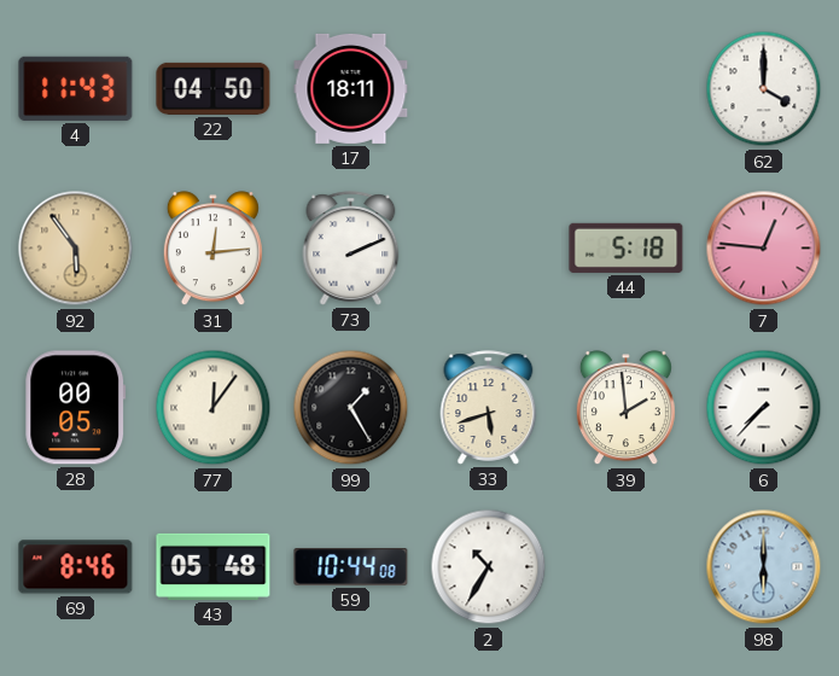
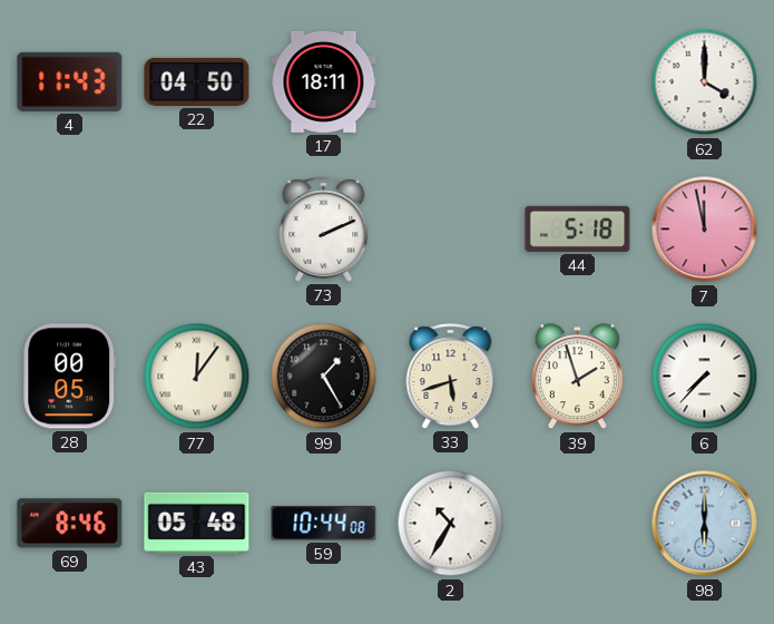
92: 5:54 -> none
31: 12:14 -> none
7: 12:46 -> 11:58
39: 1:59 -> 1:57
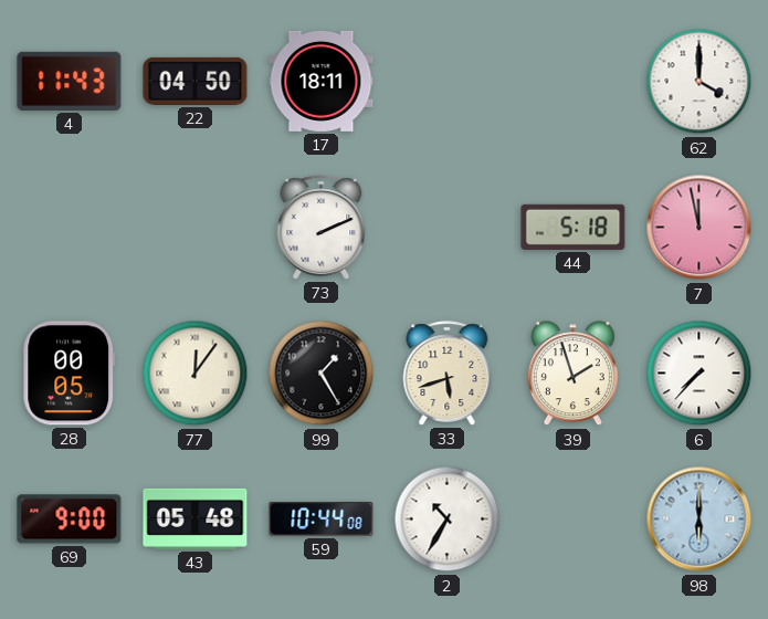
69: 8:46 -> 9:00
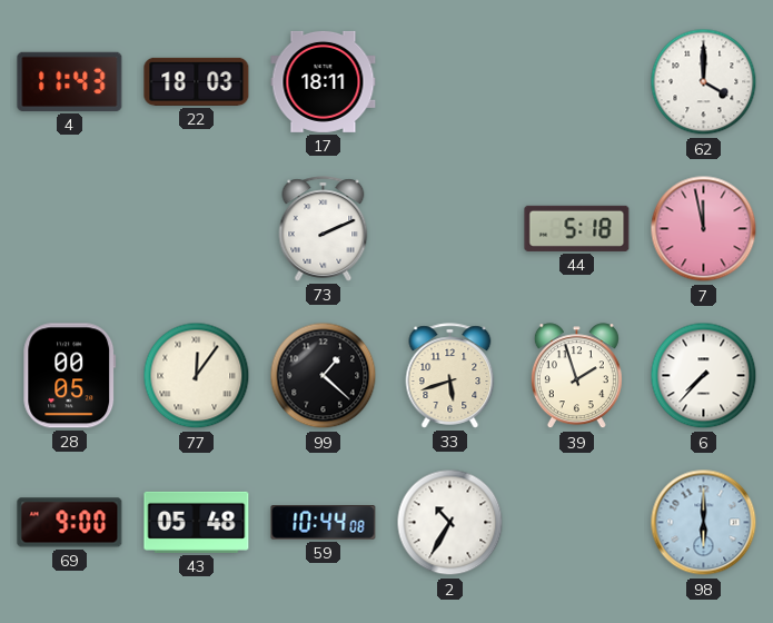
22: 04:50 -> 18:03
99: 1:25 -> 1:22
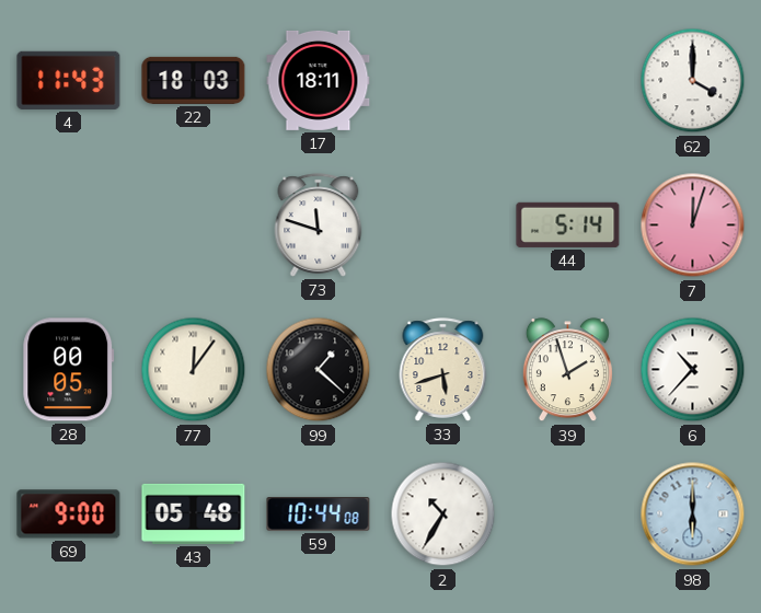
73: 2:11 -> 11:48
44: 5:18 -> 5:14
7: 11:58 -> 12:03
6: 7:37 -> 10:37
